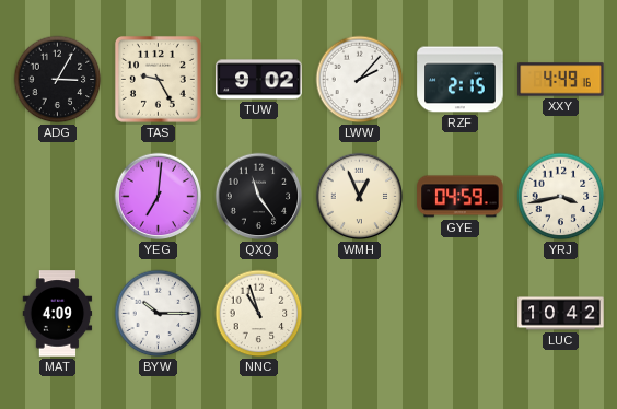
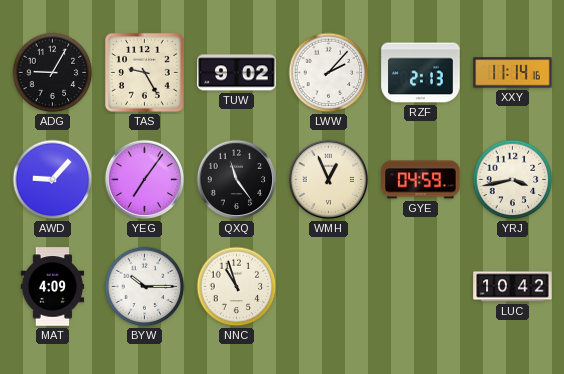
ADG: 3:05 -> 9:05
RZF: 2:15 -> 2:13
XXY: 4:49 -> 11:14
AWD: none -> 9:07
YEG: 7:01 -> 7:06
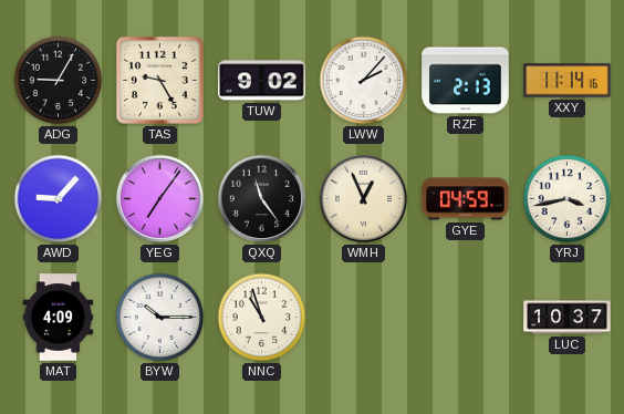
LUC: 10:42 -> 10:37
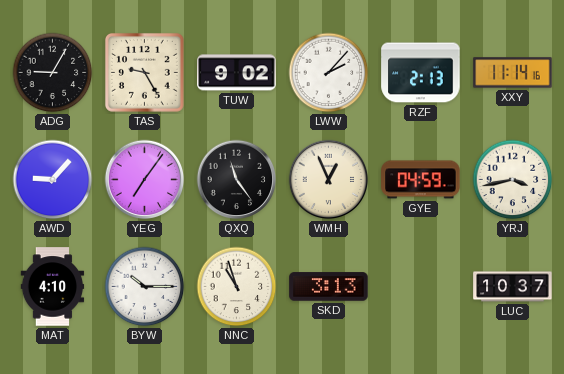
MAT: 4:09 -> 4:10
SKD: none -> 3:13
